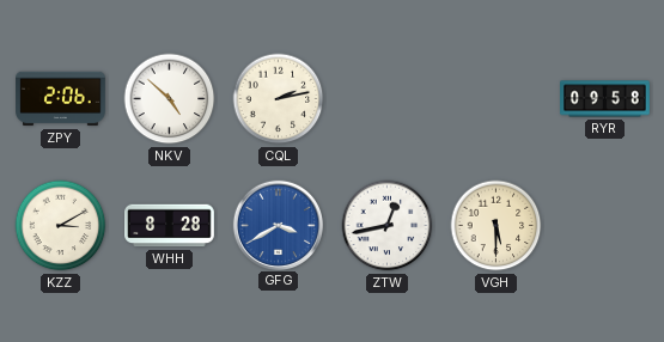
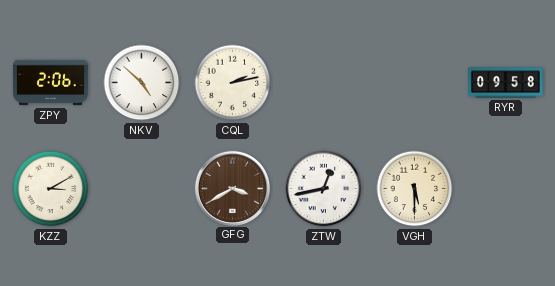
WHH: 8:28 -> none
GFG dial: blue -> brown
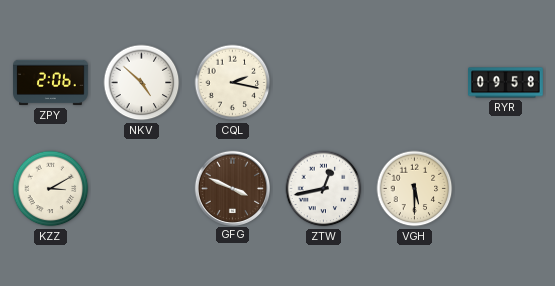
CQL: 2:13 -> 2:17
GFG: 3:40 -> 3:49
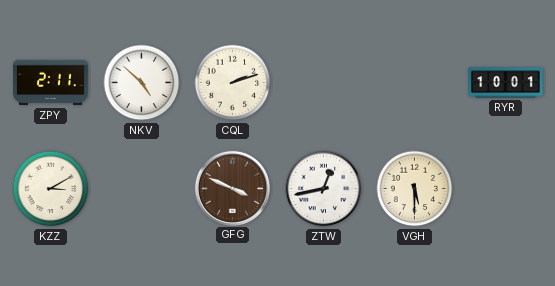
ZPY: 2:06 -> 2:11
CQL: 2:17 -> 2:12
RYR: 09:58 -> 10:01
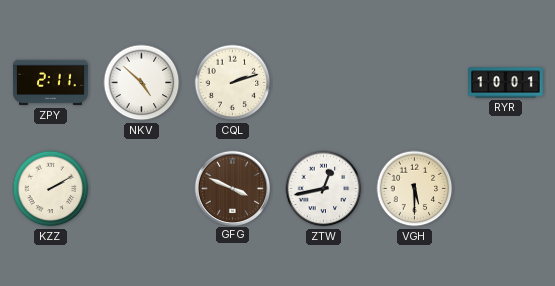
KZZ: 3:10 -> 2:10
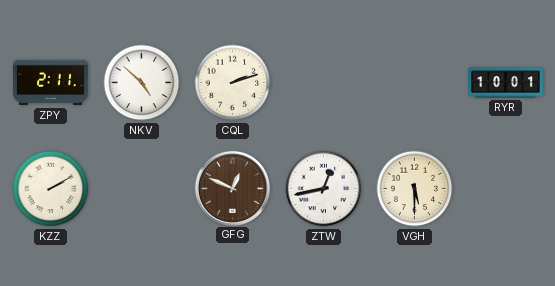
GFG: 3:49 -> 12:49
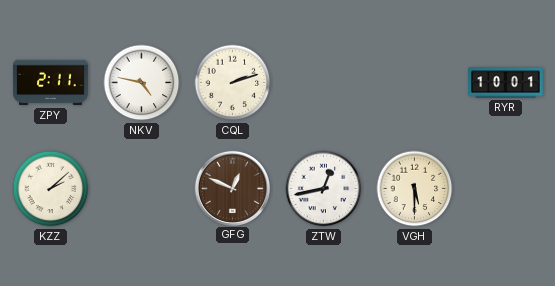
NKV: 4:52 -> 4:47
KZZ: 2:10 -> 2:08
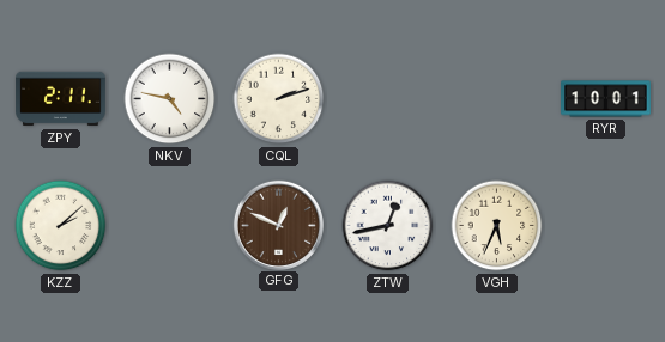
VGH: 5:30 -> 5:34
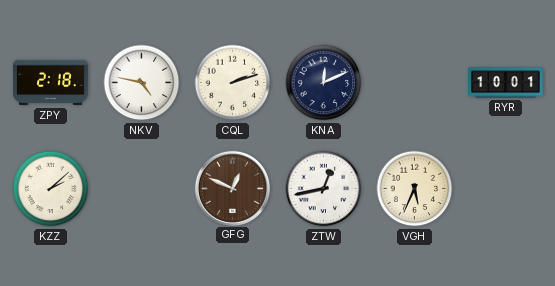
ZPY: 2:11 -> 2:18
KNA: none -> 12:11
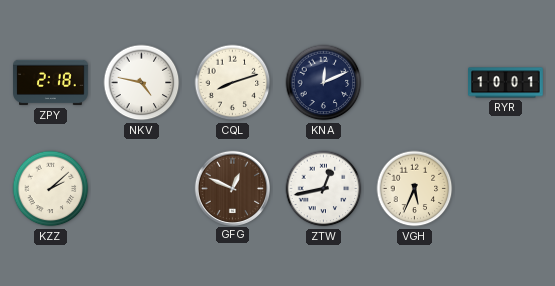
CQL: 2:12 -> 8:12
